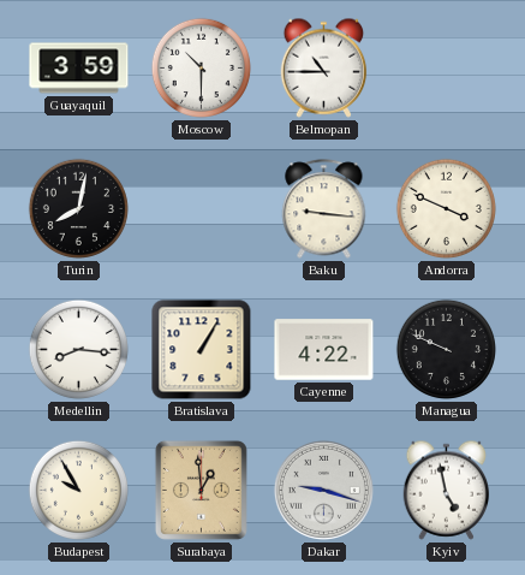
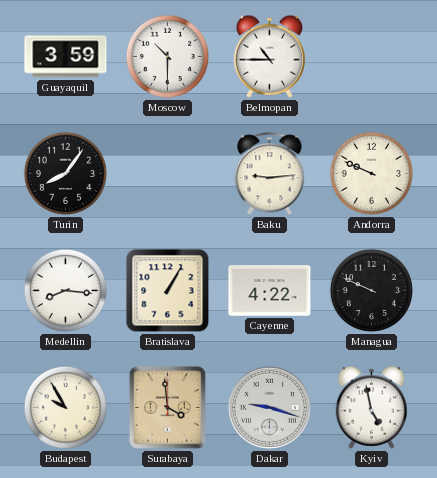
Turin: 8:02 -> 8:06
Baku: 9:16 -> 9:14
Andorra: 3:49 -> 9:49
Surabaya: 12:59 -> 3:59
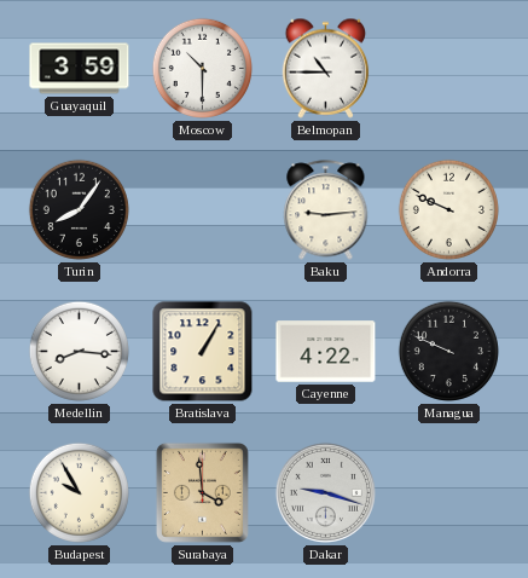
Kyiv: 4:58 -> none
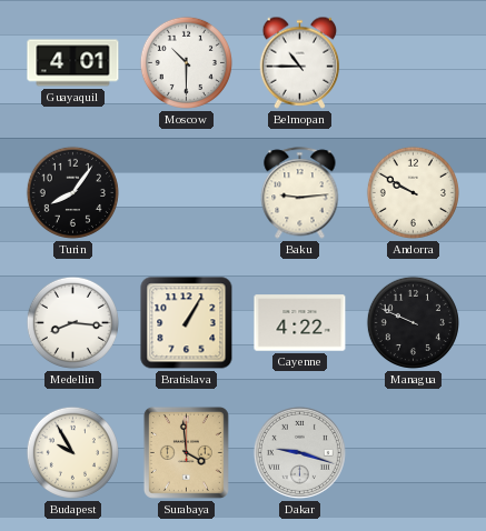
Guayaquil: 3:59 -> 4:01
Andorra: 9:49 -> 9:50
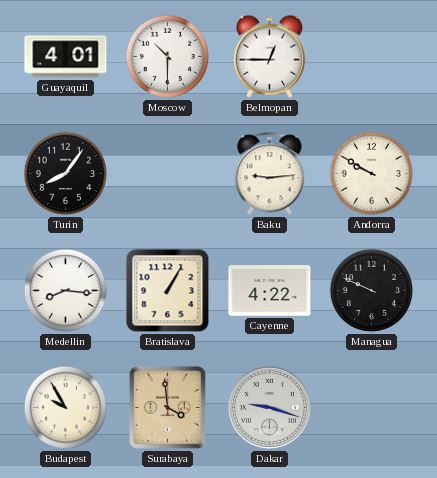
Belmopan: 10:45 -> 12:45
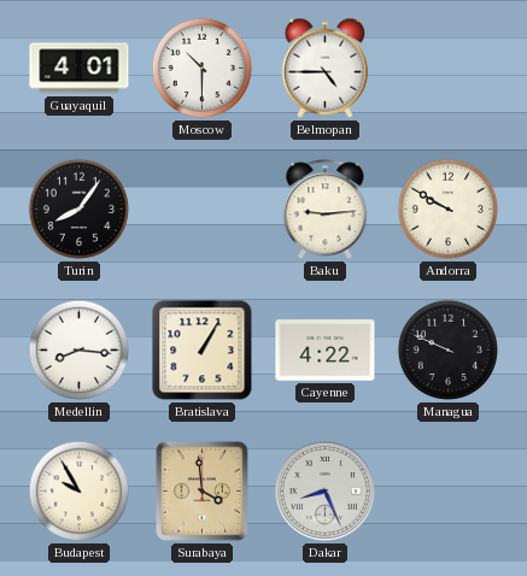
Belmopan: 12:45 -> 4:45
Dakar: 9:18 -> 8:26
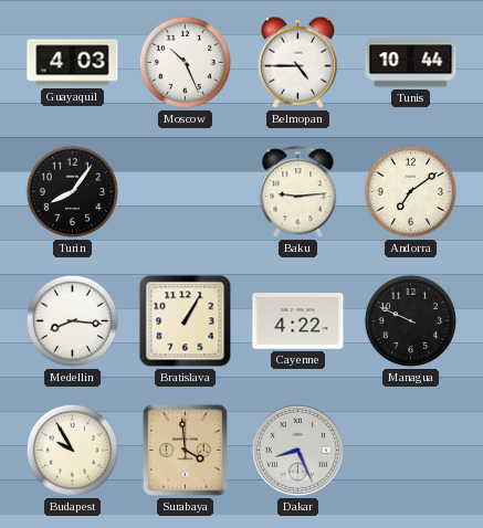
Guayaquil: 4:01 -> 4:03
Moscow: 10:30 -> 10:26
Tunis: none -> 10:44
Andorra: 9:50 -> 7:09
